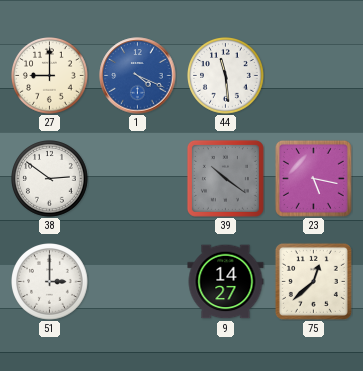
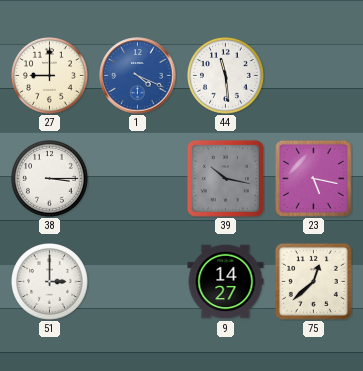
38: 2:51 -> 3:15
39: 10:21 -> 10:17
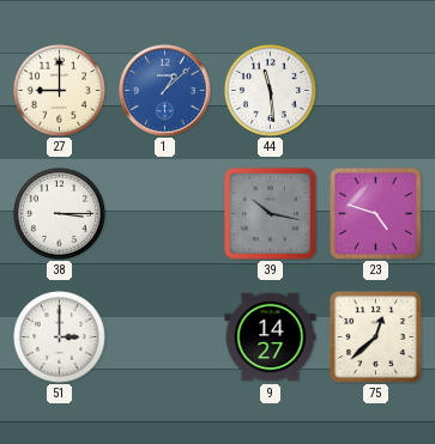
1: 4:19 -> 1:08
23: 5:17 -> 4:48
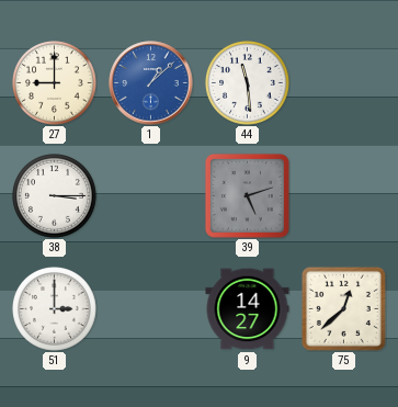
39: 10:17 -> 5:12
23: 4:48 -> none
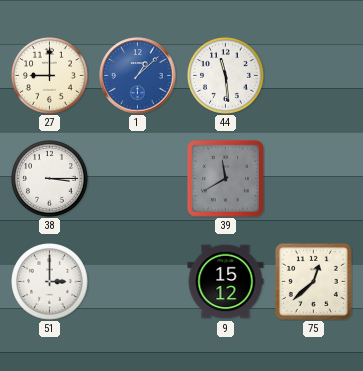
39: 5:12 -> 11:40
9: 14:27 -> 15:12
